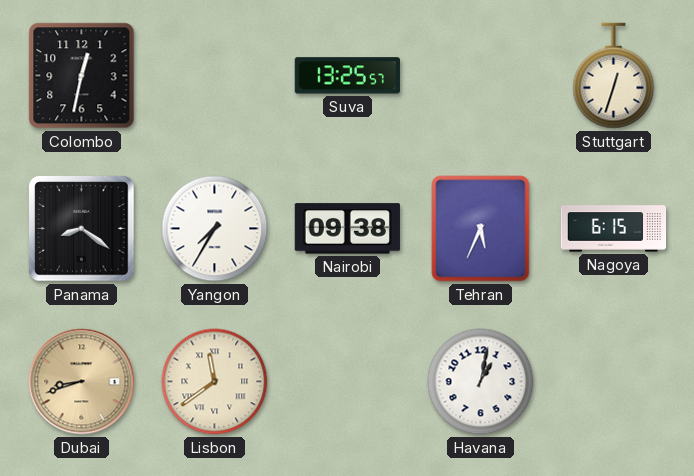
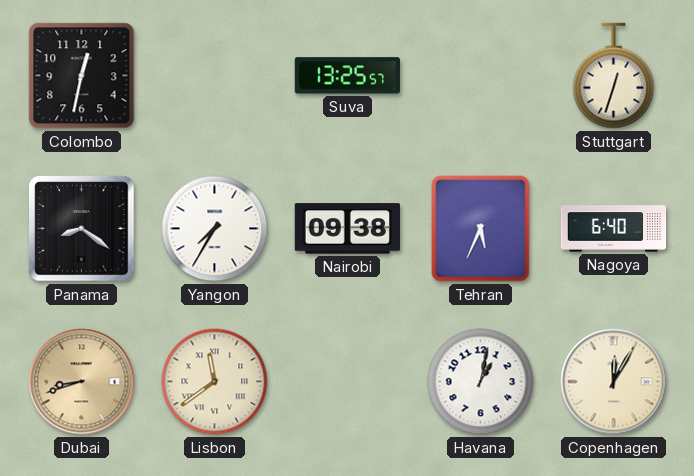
Nagoya: 6:15 -> 6:40
Copenhagen: none -> 12:05
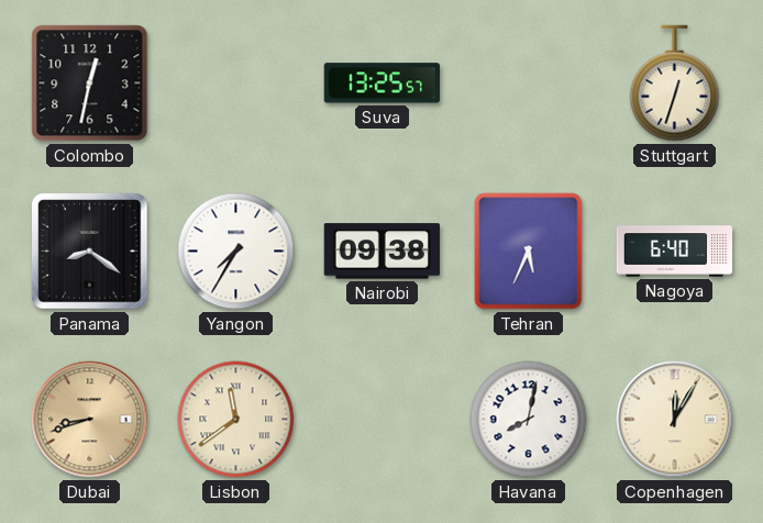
Havana: 1:02 -> 8:02
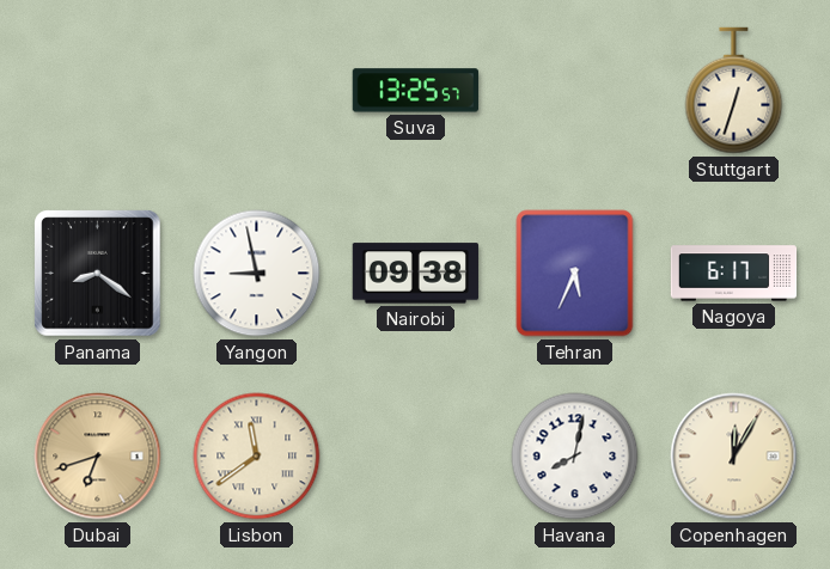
Colombo: 12:32 -> none
Yangon: 7:35 -> 8:58
Nagoya: 6:40 -> 6:17
Dubai: 8:42 -> 6:42
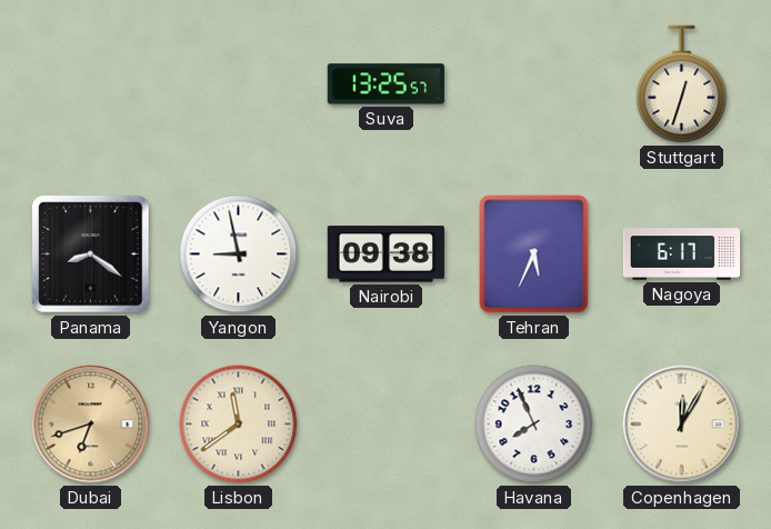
Havana: 8:02 -> 7:56
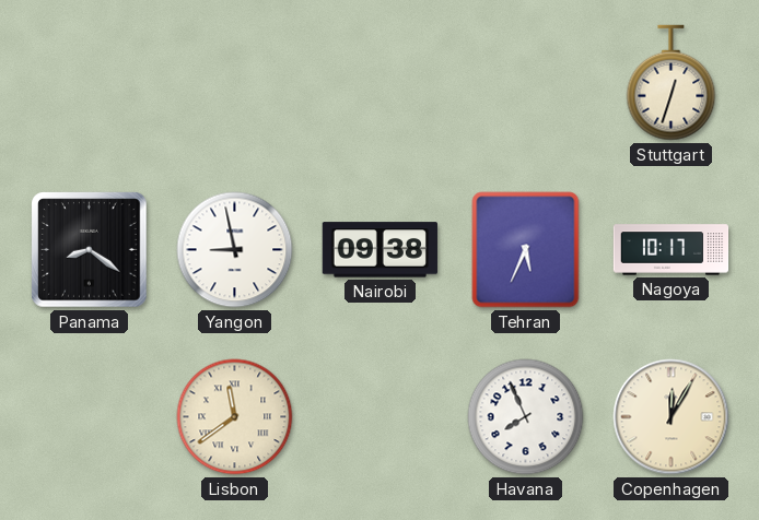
Suva: 13:25 -> none
Nagoya: 6:17 -> 10:17
Dubai: 6:42 -> none
